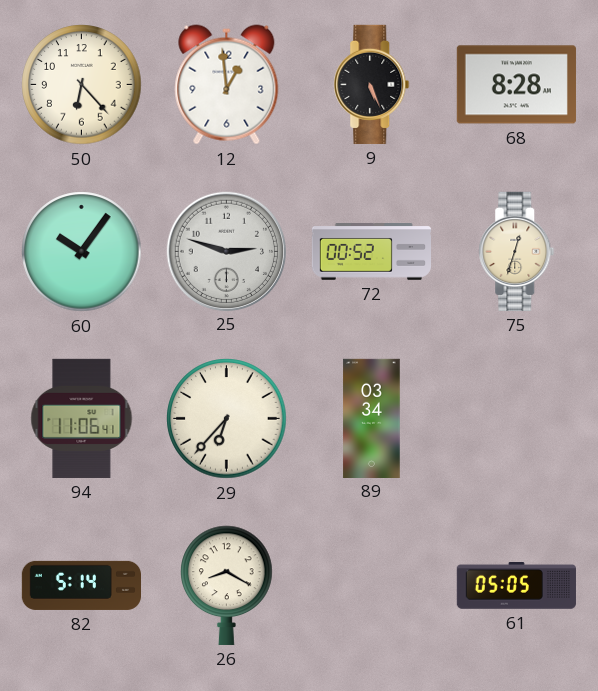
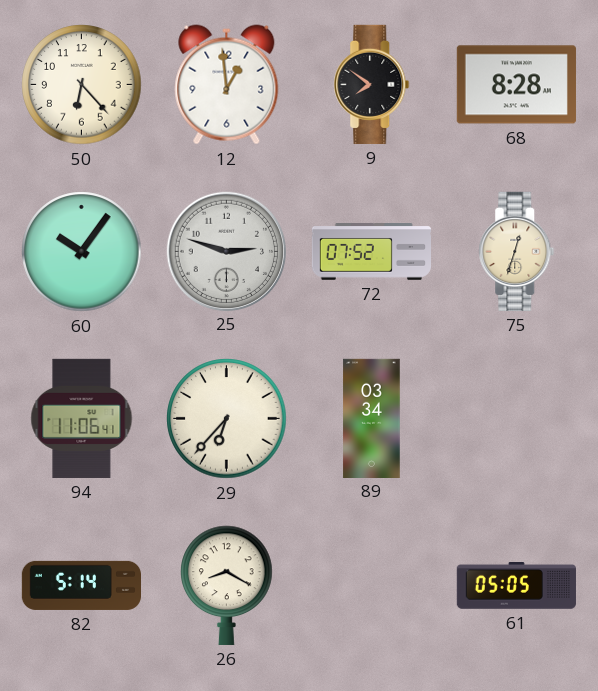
9: 5:26 -> 7:51
72: 00:52 -> 07:52
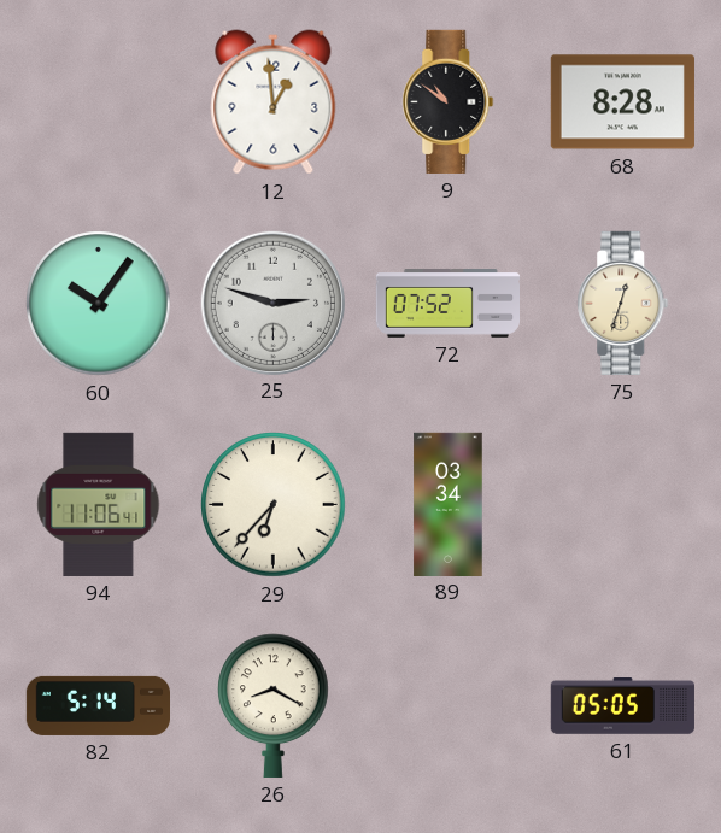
50: 6:23 -> none
9: 7:51 -> 10:51
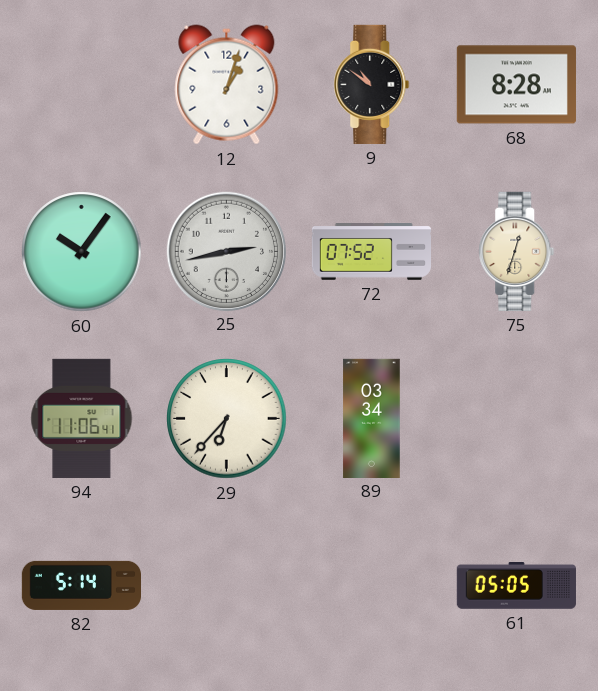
12: 12:59 -> 1:03
25: 2:48 -> 2:43
26: 8:20 -> none
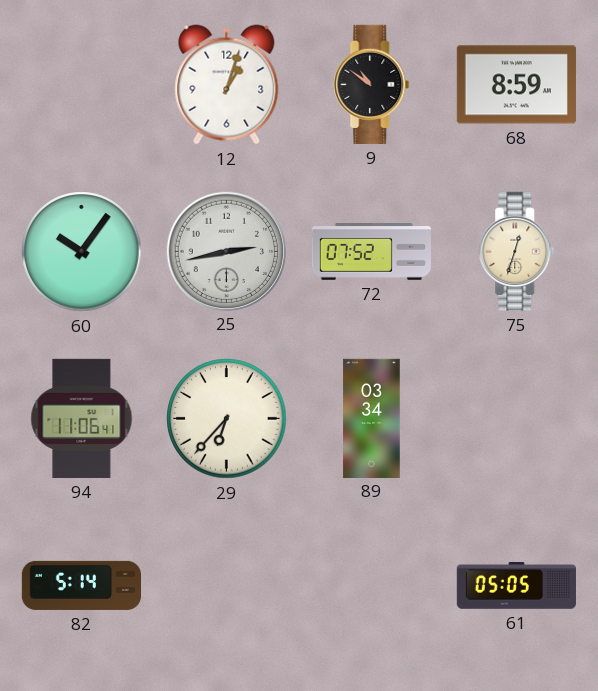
68: 8:28 -> 8:59
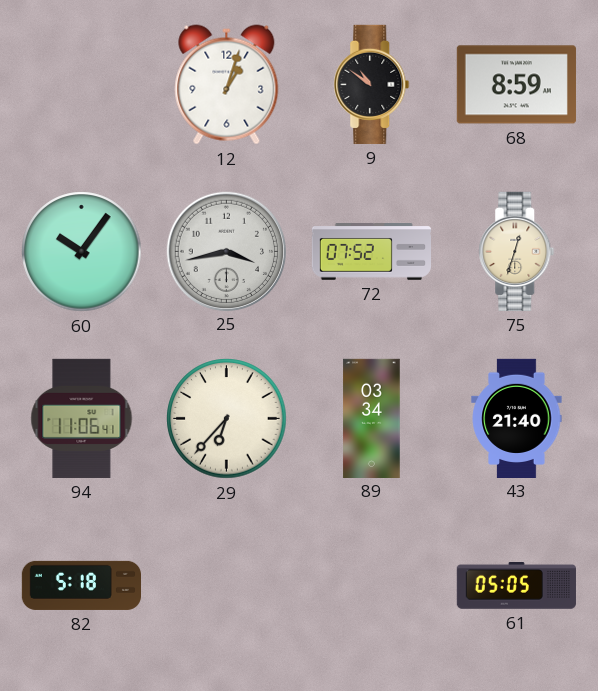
25: 2:43 -> 3:43
43: none -> 21:40
82: 5:14 -> 5:18
